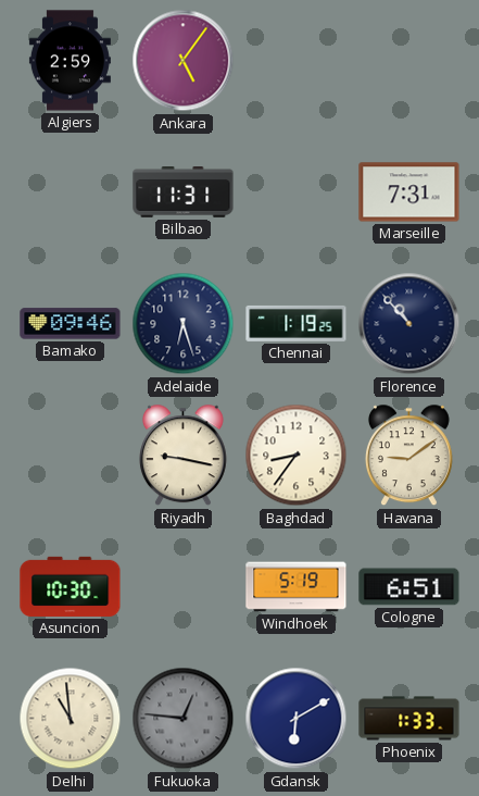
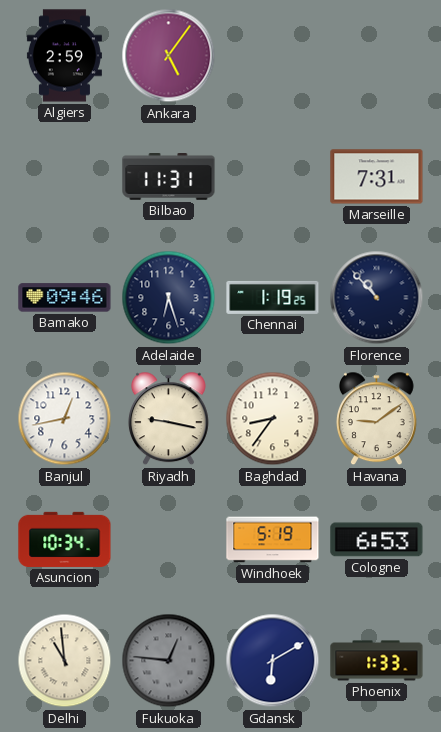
Banjul: none -> 12:43
Asuncion: 10:30 -> 10:34
Cologne: 6:51 -> 6:53
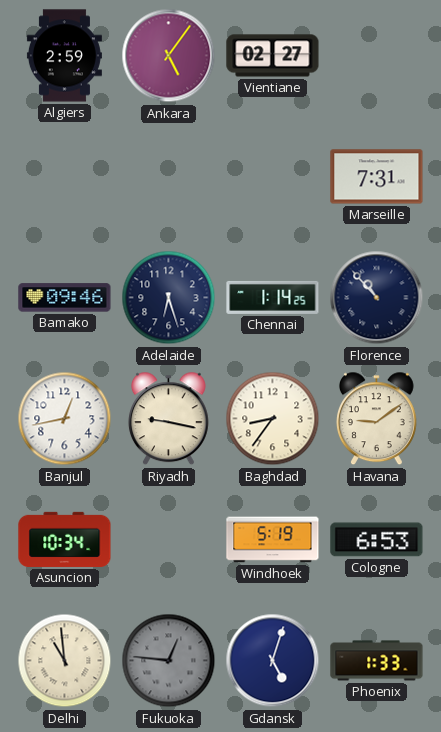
Vientiane: none -> 02:27
Bilbao: 11:31 -> none
Chennai: 1:19 -> 1:14
Gdansk: 6:10 -> 5:03
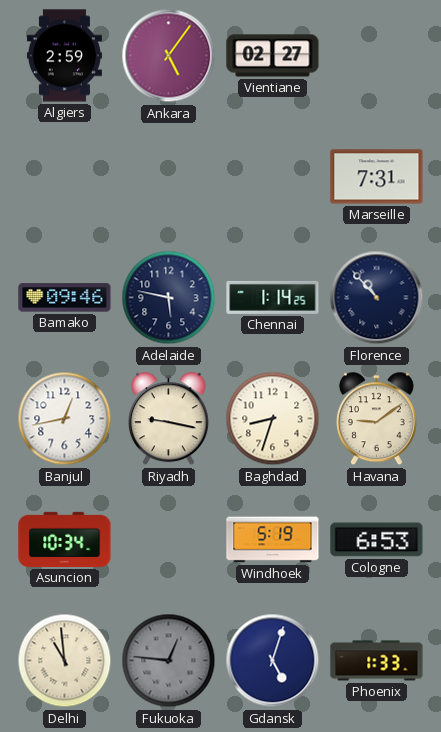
Adelaide: 6:27 -> 5:47
Baghdad: 8:36 -> 8:33
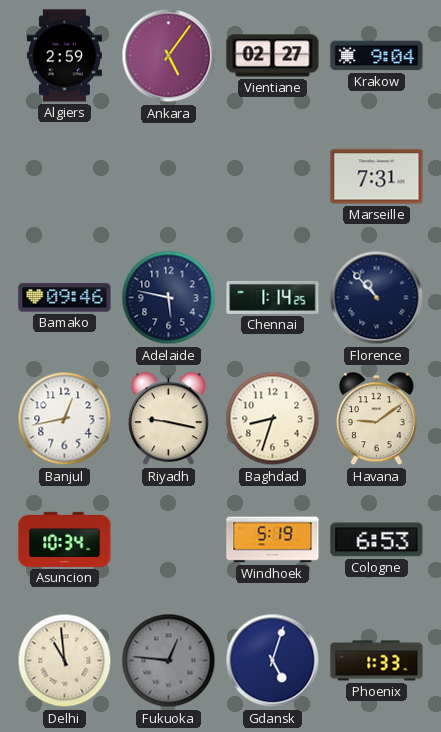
Krakow: none -> 9:04
